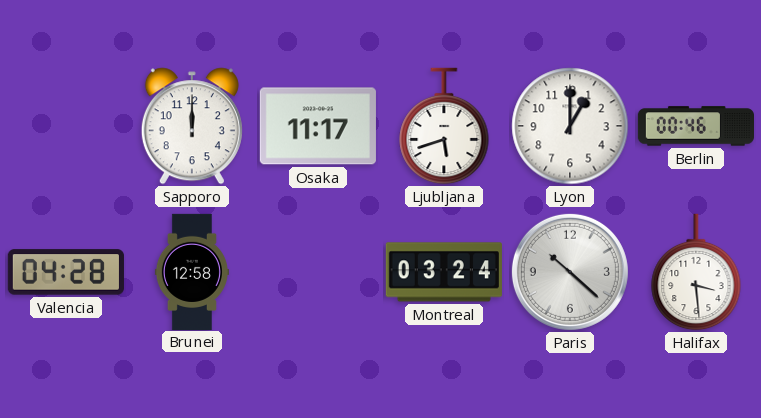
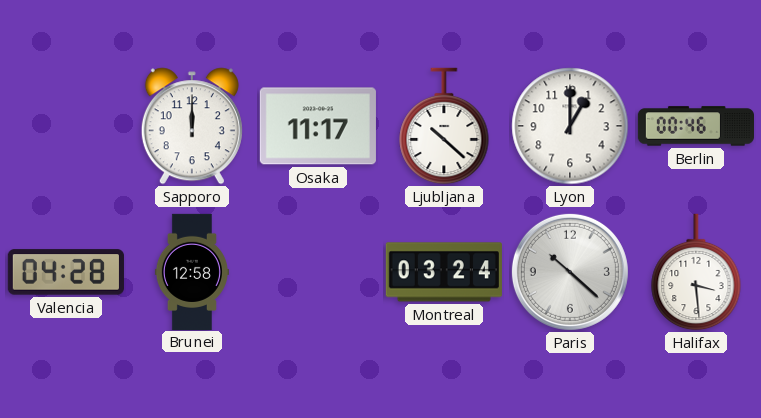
Ljubljana: 5:42 -> 10:22
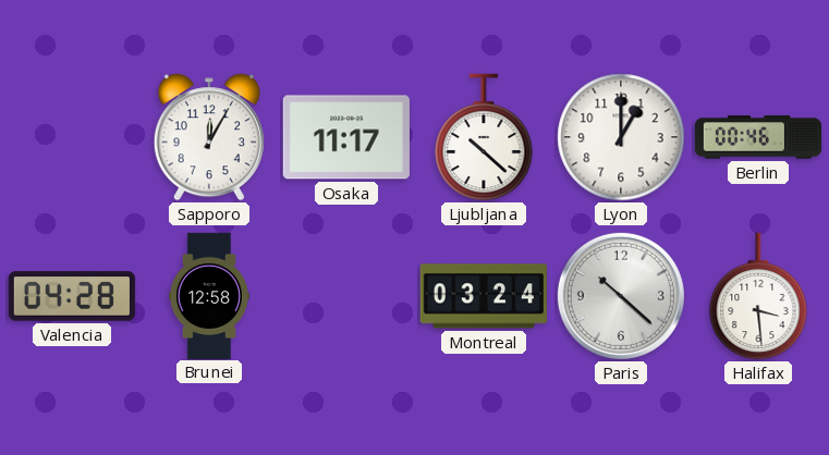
Sapporo: 12:00 -> 12:05
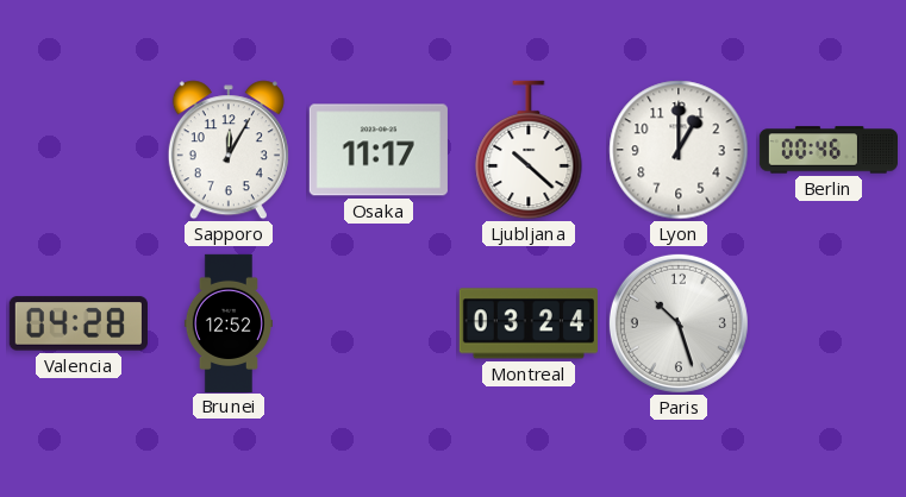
Brunei: 12:58 -> 12:52
Paris: 10:22 -> 10:27
Halifax: 3:29 -> none
